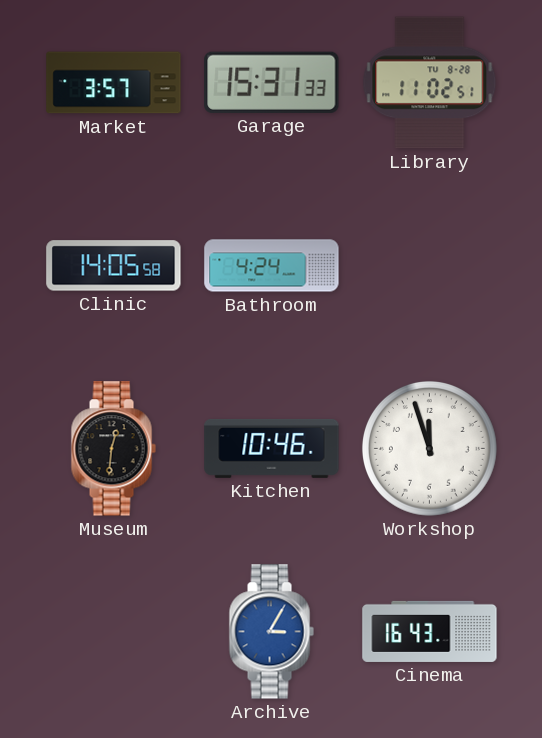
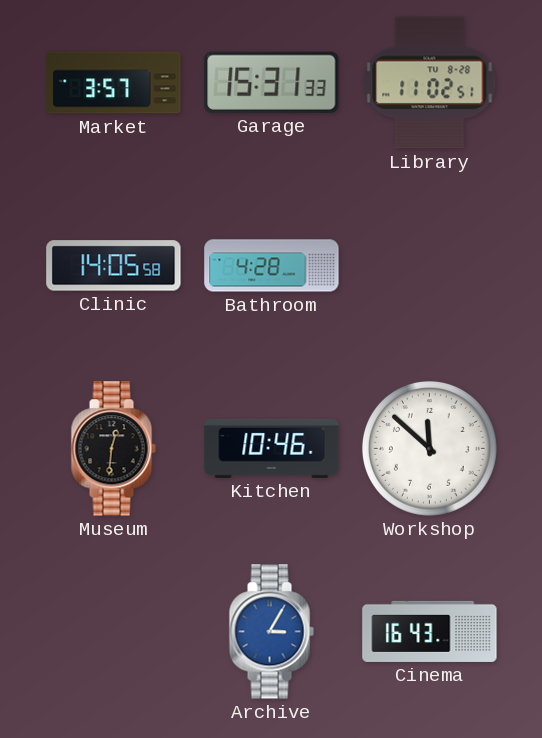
Bathroom: 4:24 -> 4:28
Workshop: 11:57 -> 11:52
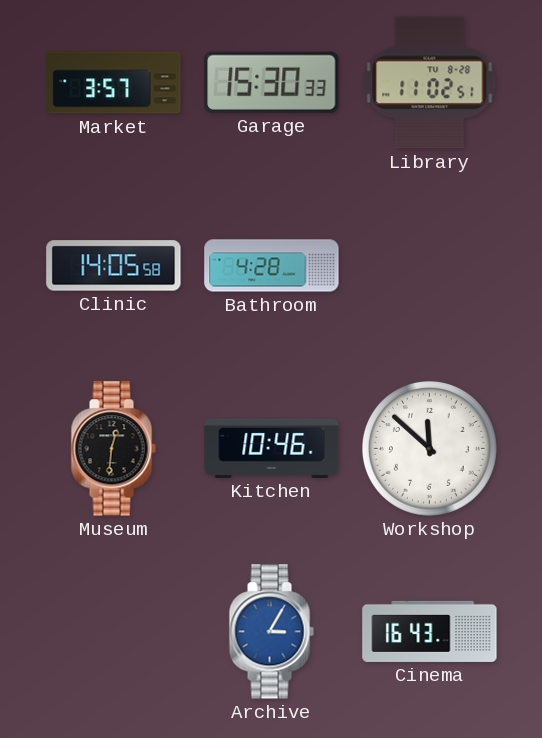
Garage: 15:31 -> 15:30
